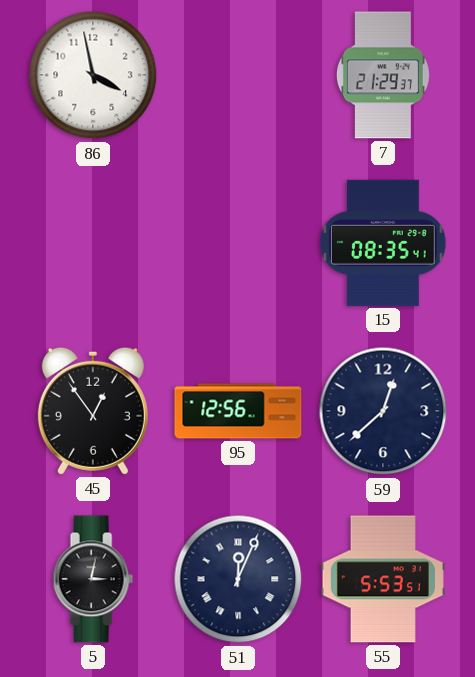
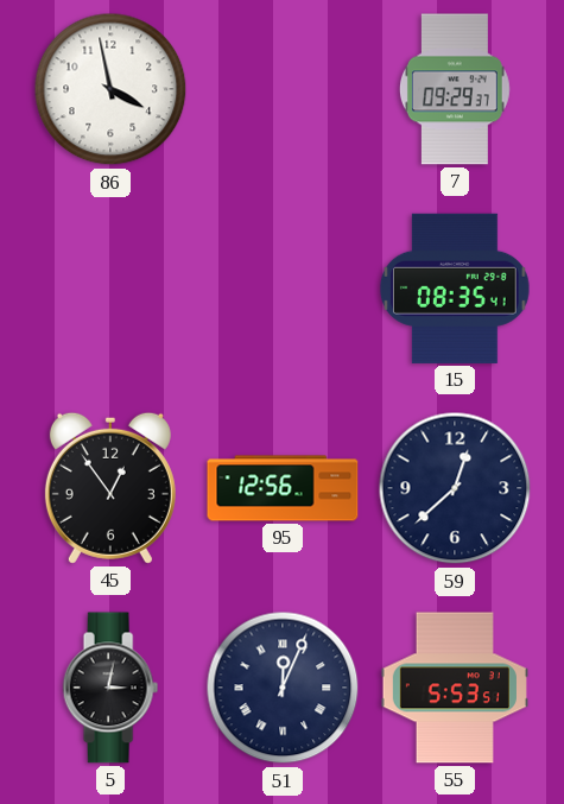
7: 21:29 -> 09:29
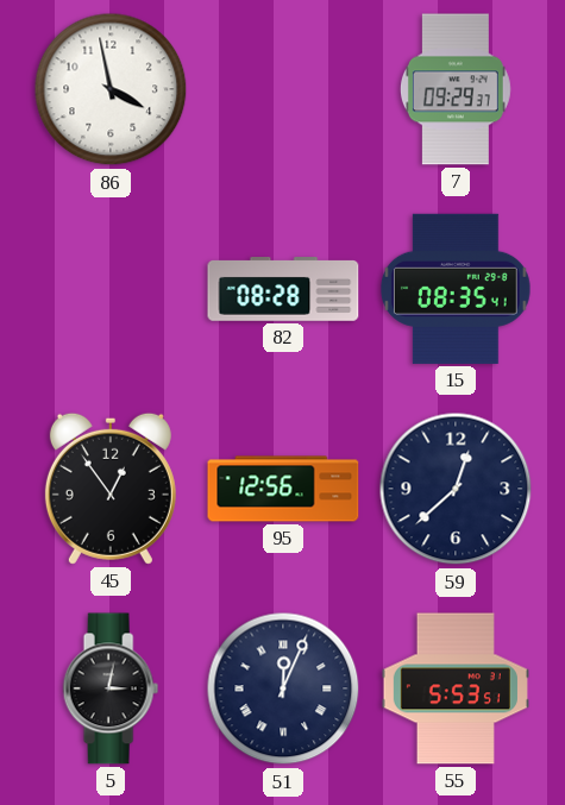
82: none -> 08:28
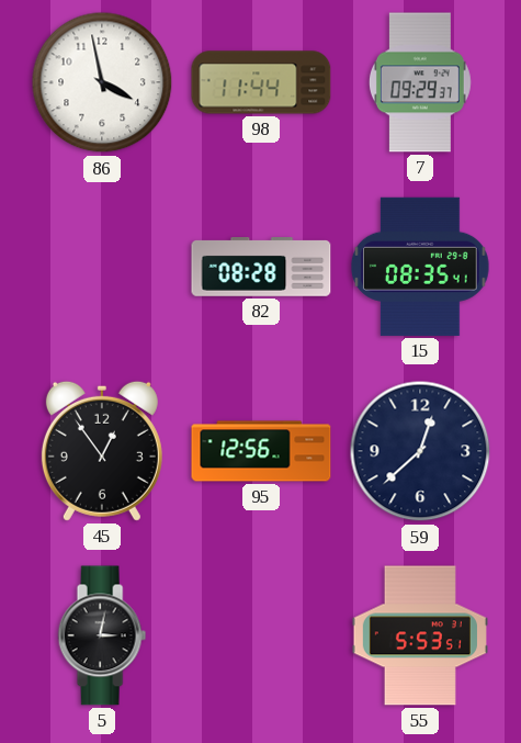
98: none -> 11:44
51: 12:04 -> none
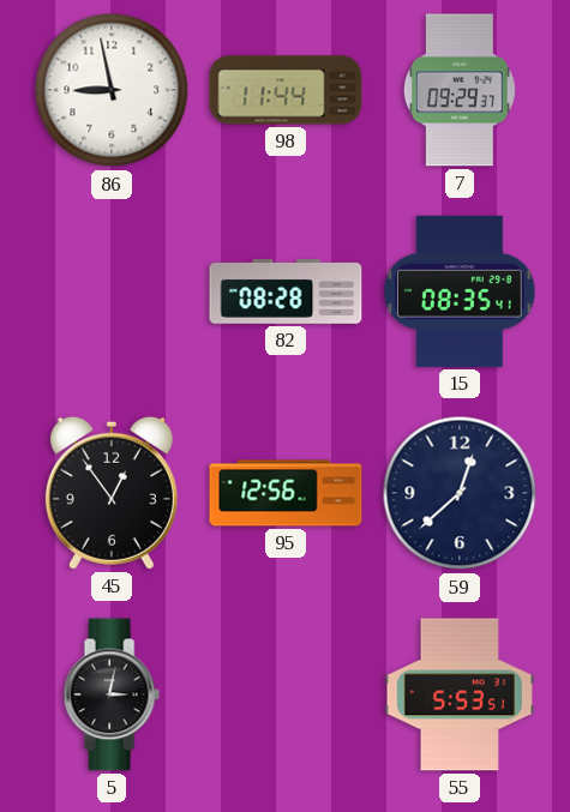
86: 3:58 -> 8:58
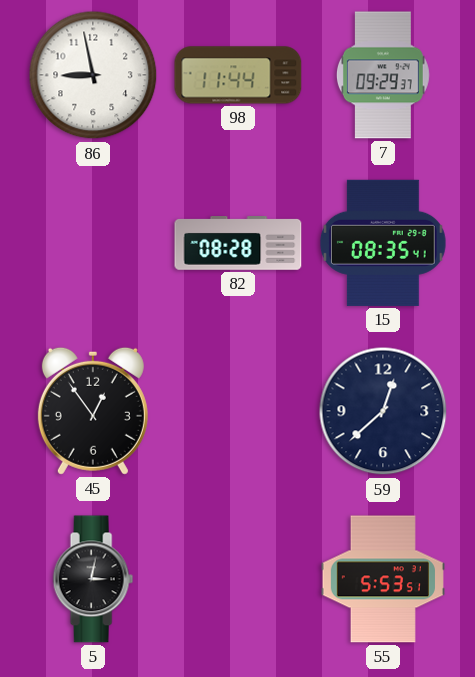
95: 12:56 -> none
